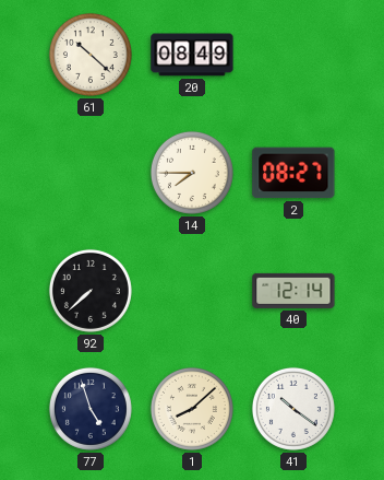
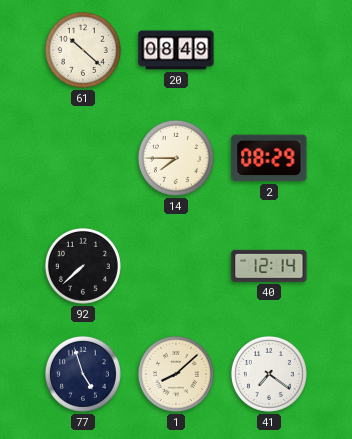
2: 08:27 -> 08:29
41: 10:21 -> 7:21
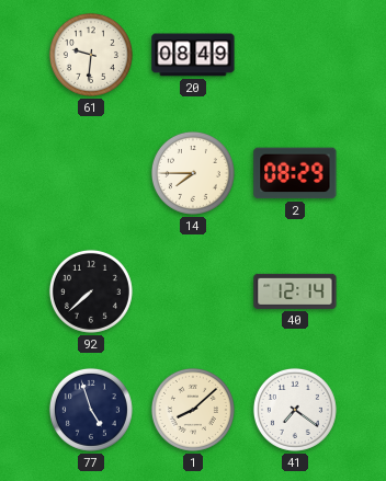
61: 10:22 -> 9:31
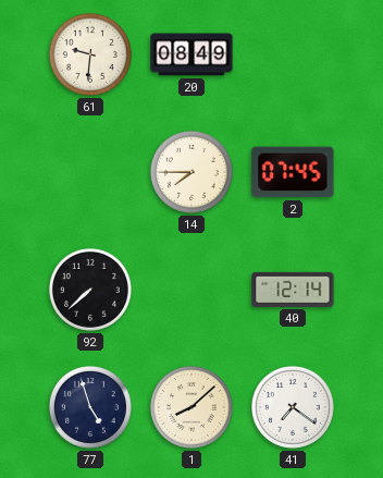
2: 08:29 -> 07:45
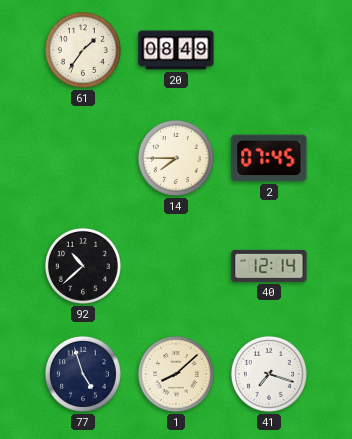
61: 9:31 -> 1:36
92: 7:38 -> 10:38
41: 7:21 -> 7:18
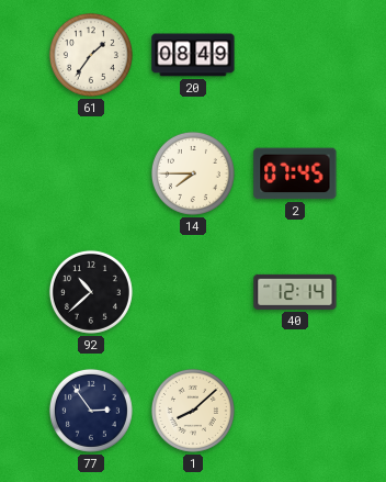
77: 4:57 -> 2:54
41: 7:18 -> none
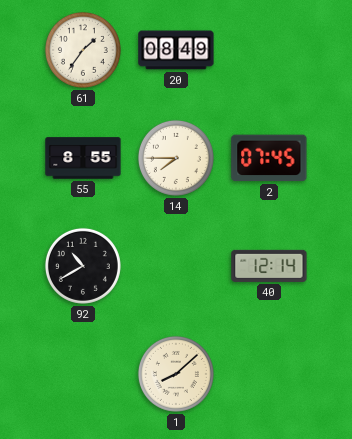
55: none -> 8:55
92: 10:38 -> 10:40
77: 2:54 -> none
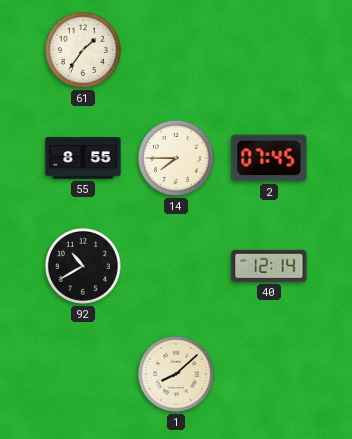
20: 08:49 -> none
